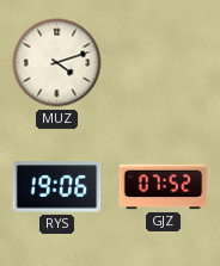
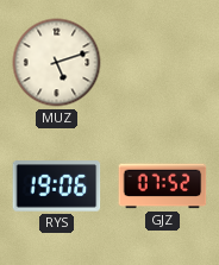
MUZ: 4:12 -> 5:12
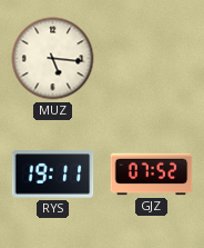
MUZ: 5:12 -> 5:16
RYS: 19:06 -> 19:11
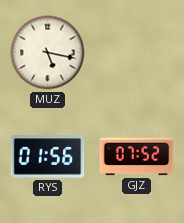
MUZ: 5:16 -> 5:17
RYS: 19:11 -> 01:56
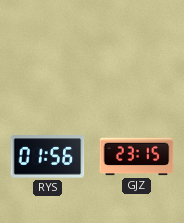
MUZ: 5:17 -> none
GJZ: 07:52 -> 23:15
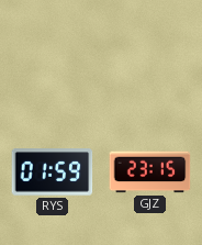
RYS: 01:56 -> 01:59
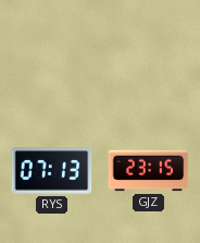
RYS: 01:59 -> 07:13
